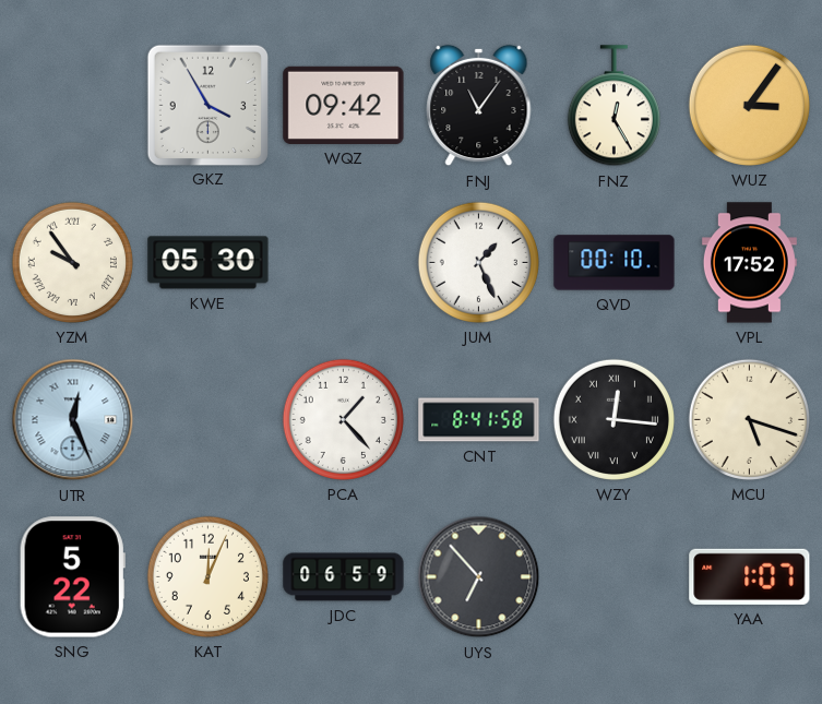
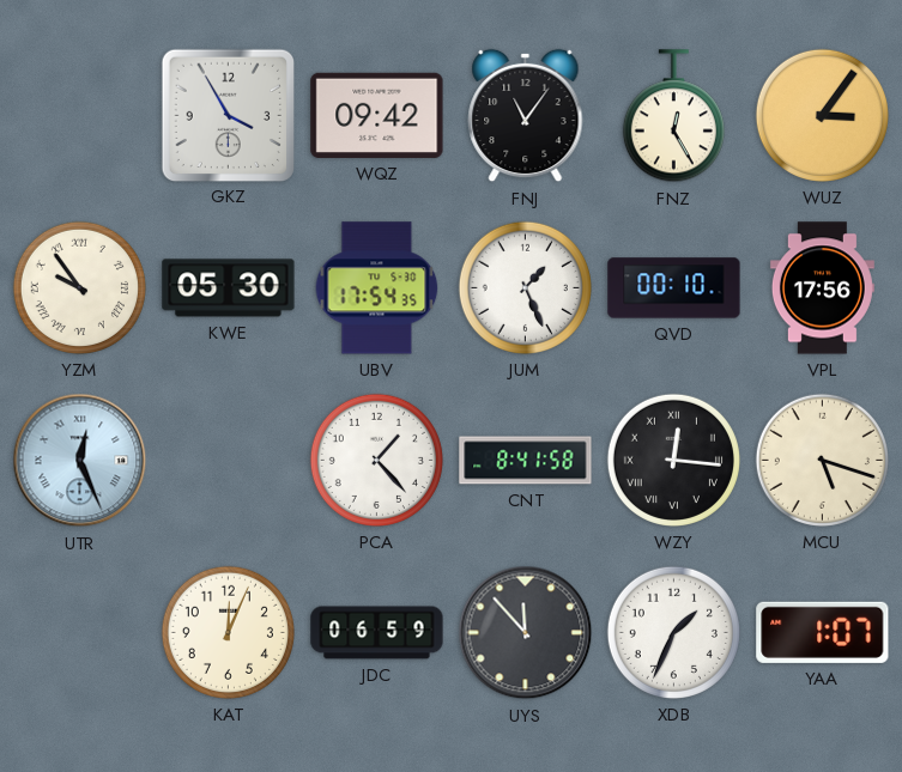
UBV: none -> 17:54
VPL: 17:52 -> 17:56
SNG: 5:22 -> none
UYS: 6:53 -> 11:53
XDB: none -> 1:34
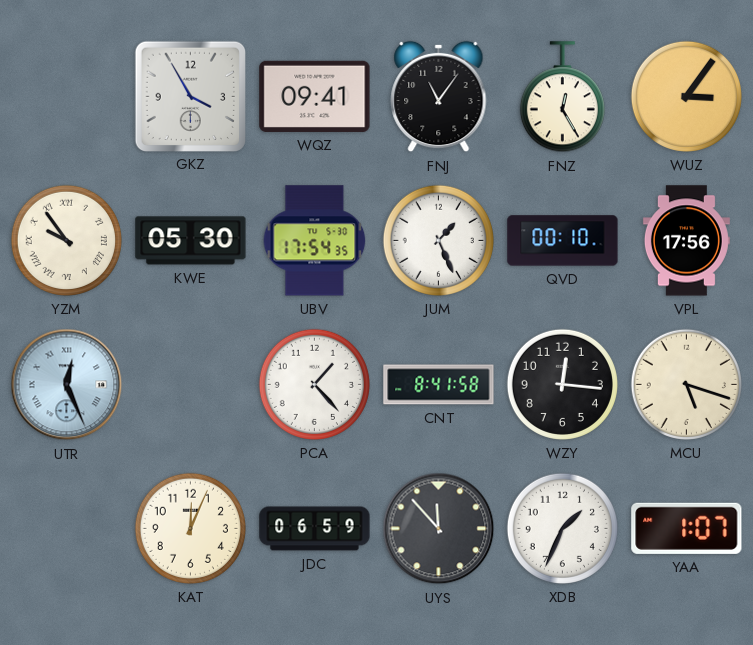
WQZ: 09:42 -> 09:41
WZY numerals: Roman -> Arabic
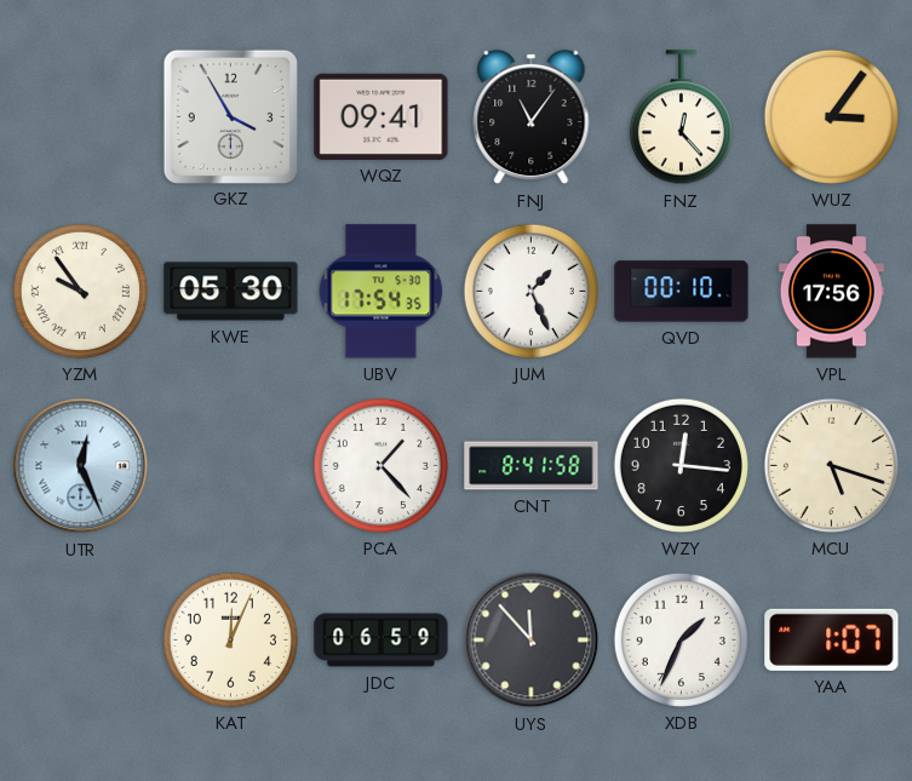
FNZ: 12:25 -> 12:23
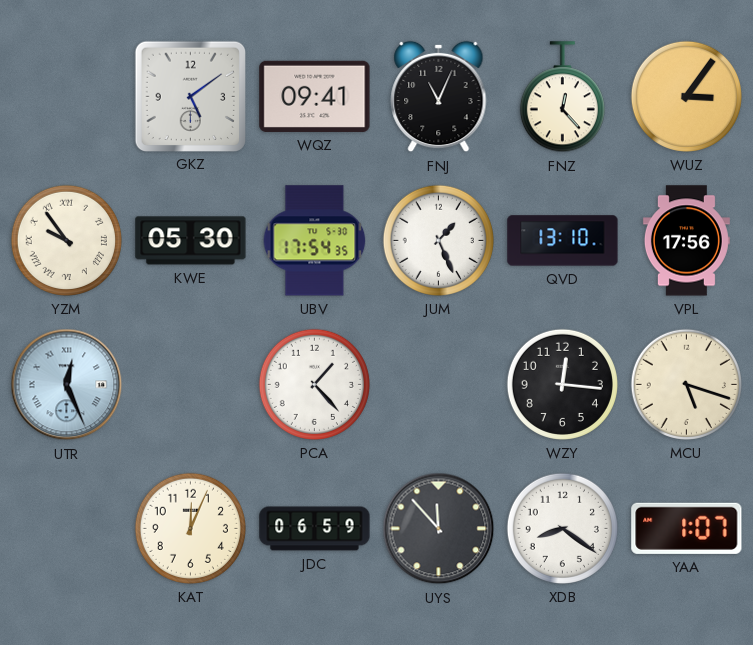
GKZ: 3:55 -> 5:09
FNJ: 11:06 -> 11:04
QVD: 00:10 -> 13:10
CNT: 8:41 -> none
XDB: 1:34 -> 8:21
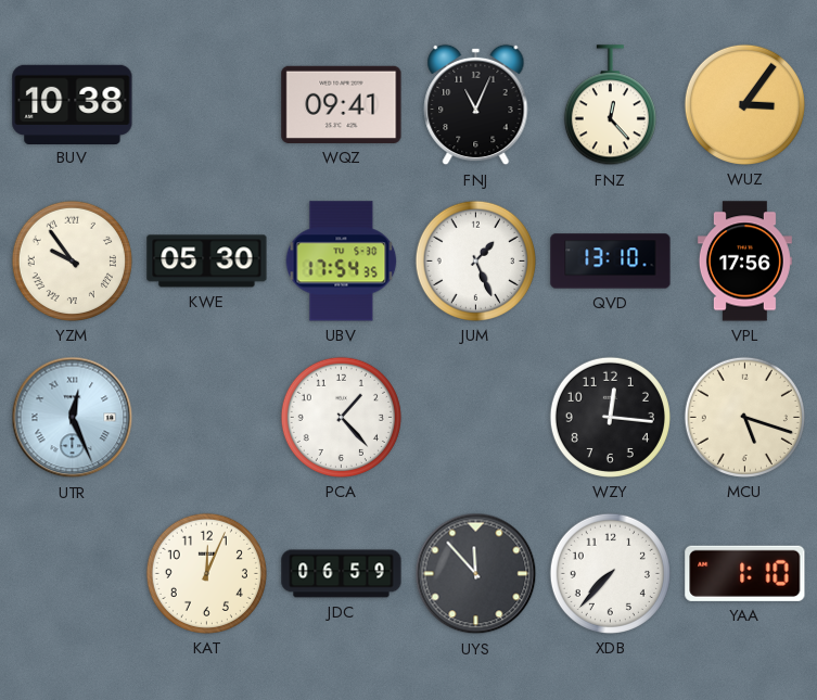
BUV: none -> 10:38
GKZ: 5:09 -> none
XDB: 8:21 -> 7:37
YAA: 1:07 -> 1:10
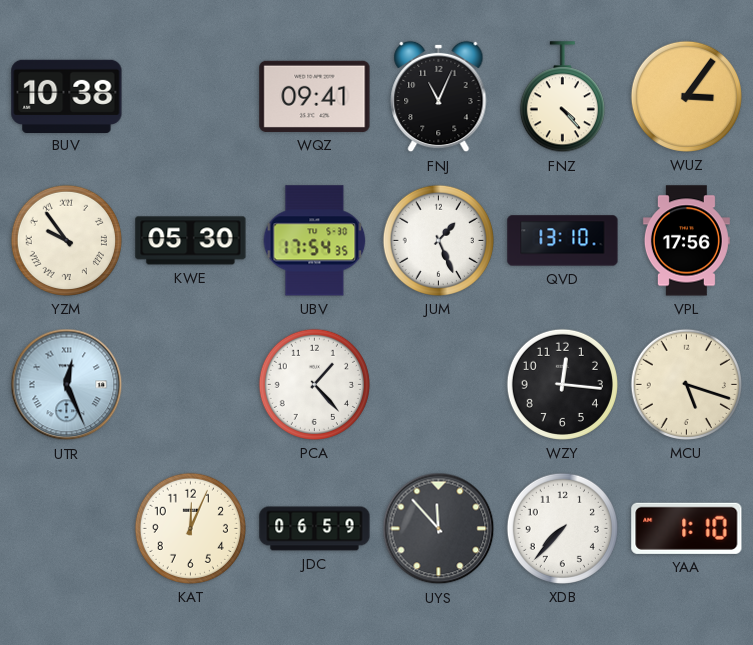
FNZ: 12:23 -> 4:23
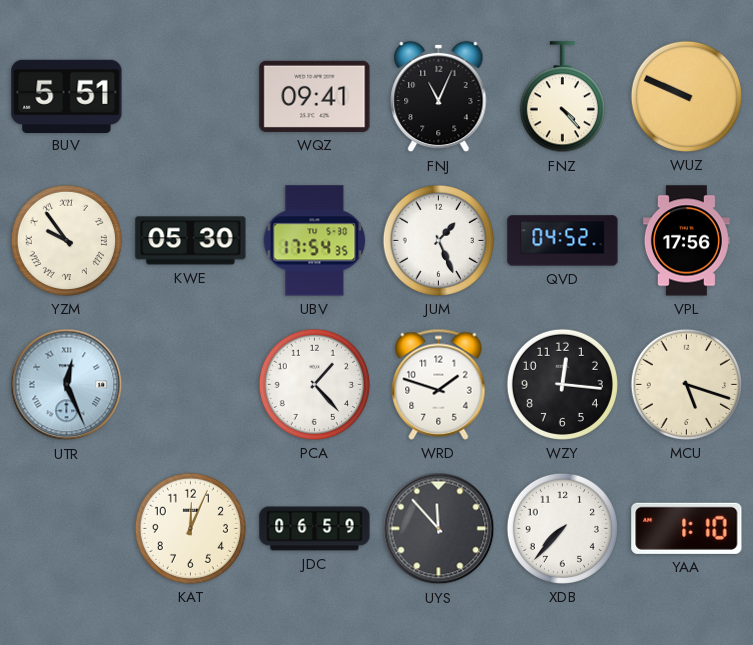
BUV: 10:38 -> 5:51
WUZ: 3:06 -> 9:49
QVD: 13:10 -> 04:52
WRD: none -> 1:48
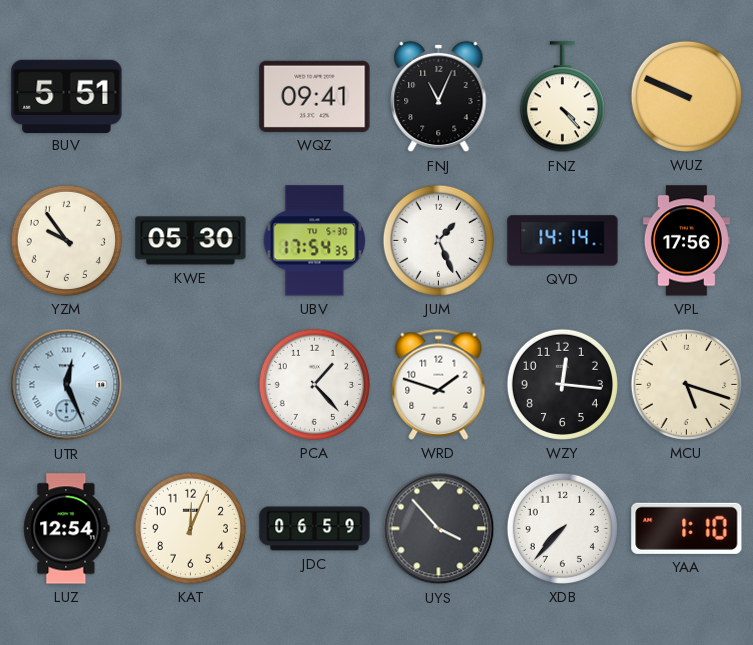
YZM numerals: Roman -> Arabic
QVD: 04:52 -> 14:14
LUZ: none -> 12:54
UYS: 11:53 -> 3:53
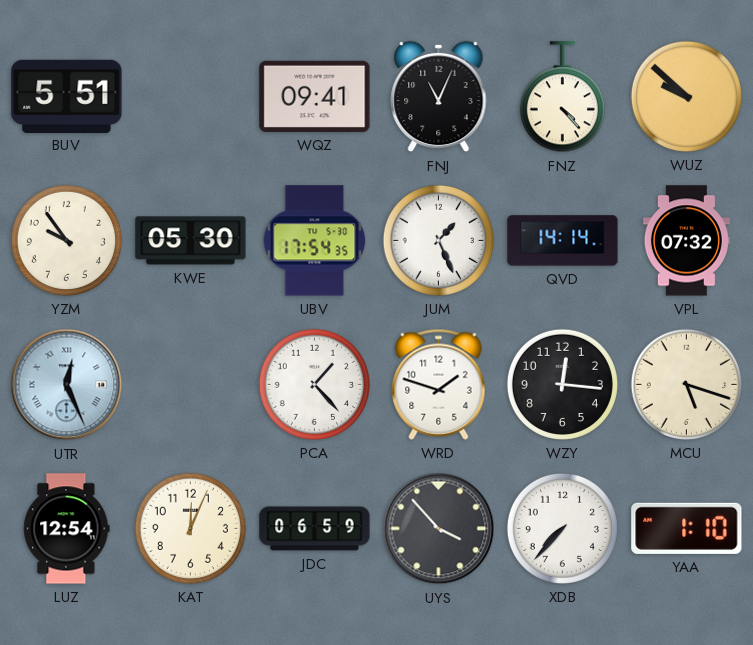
WUZ: 9:49 -> 9:52
VPL: 17:56 -> 07:32
